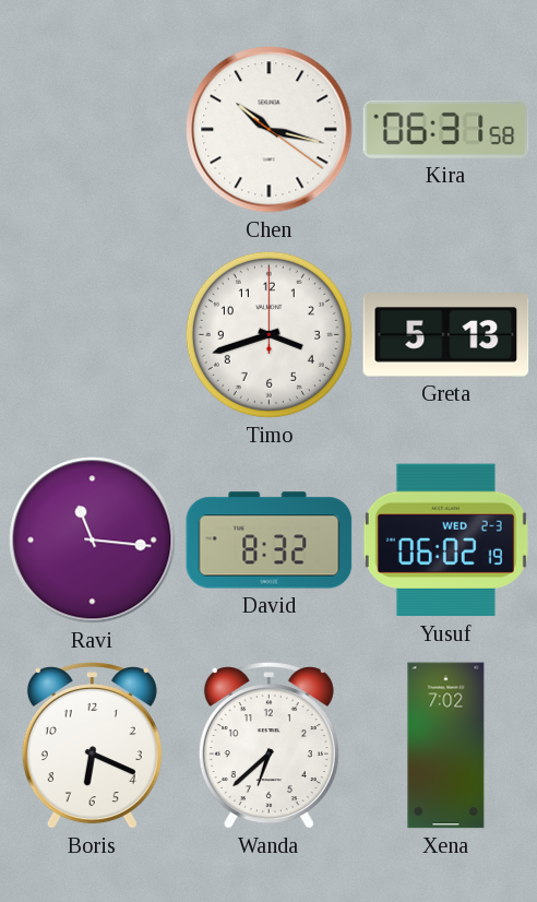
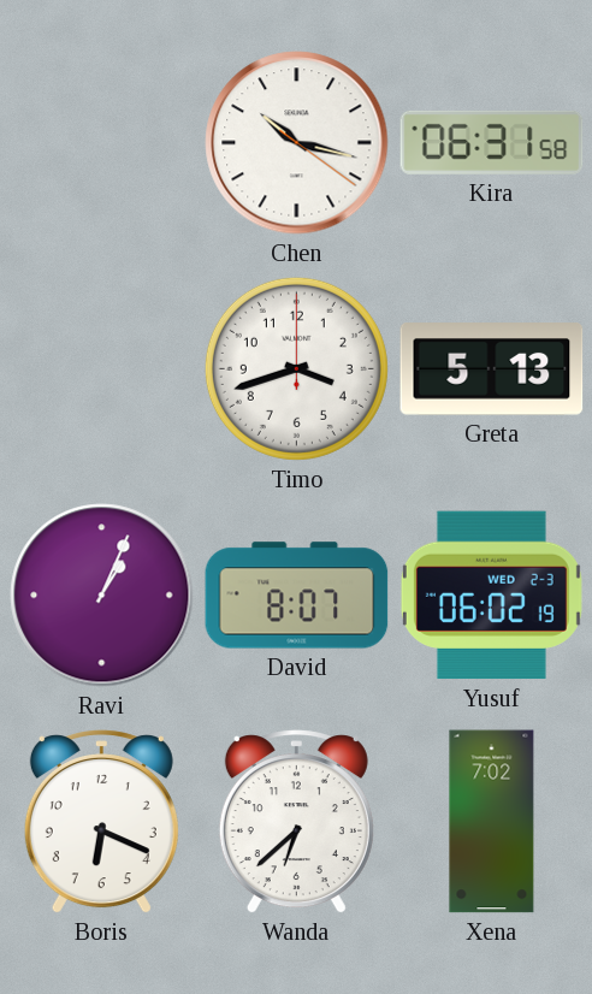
Ravi: 11:16 -> 1:04
David: 8:32 -> 8:07
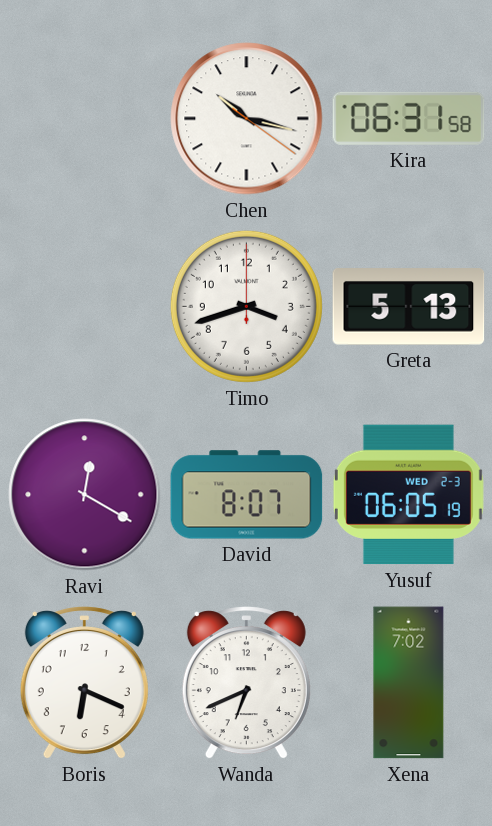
Ravi: 1:04 -> 12:20
Yusuf: 06:02 -> 06:05
Wanda: 6:38 -> 6:41
